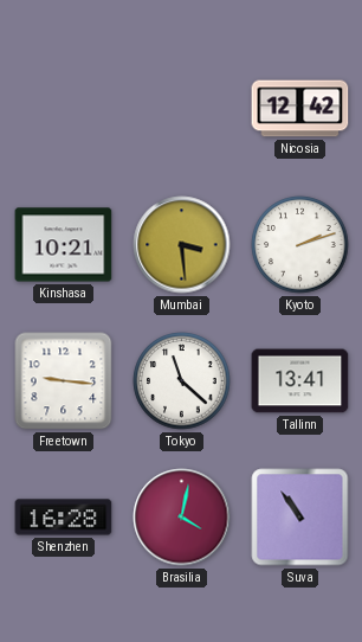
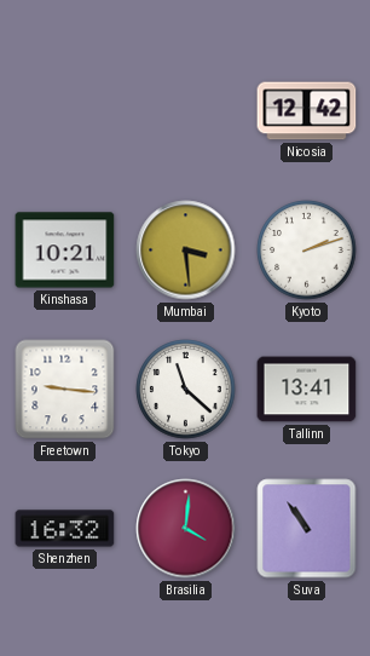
Shenzhen: 16:28 -> 16:32
Brasilia: 4:02 -> 4:01
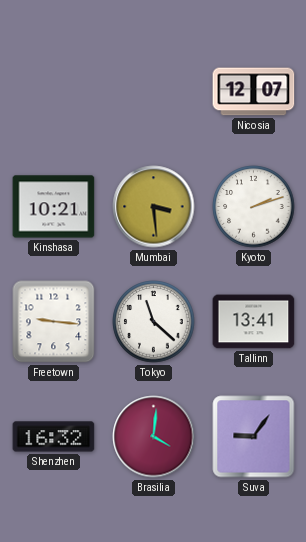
Nicosia: 12:42 -> 12:07
Suva: 10:54 -> 9:06
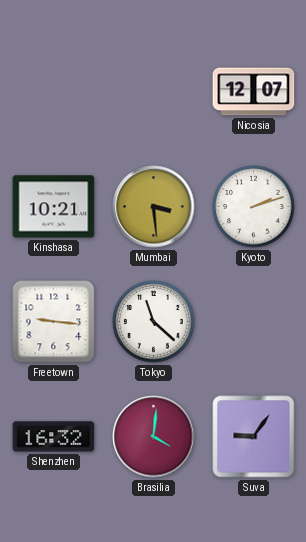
Tallinn: 13:41 -> none
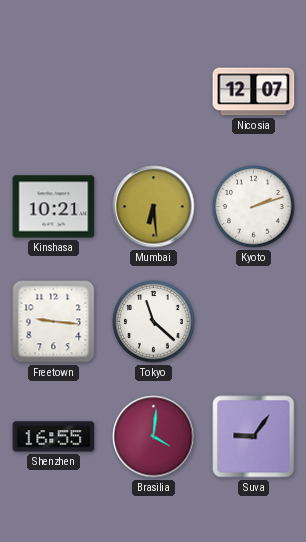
Mumbai: 3:29 -> 6:29
Shenzhen: 16:32 -> 16:55
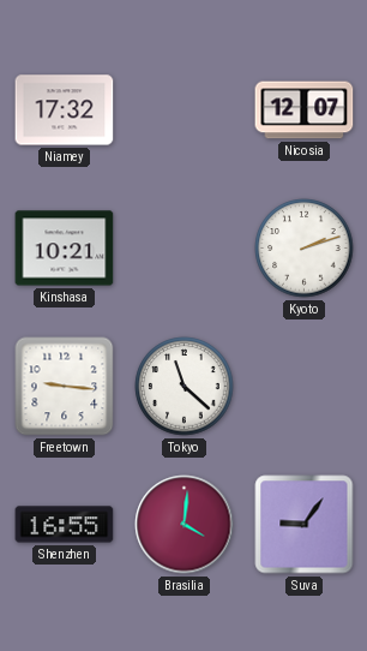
Niamey: none -> 17:32
Mumbai: 6:29 -> none
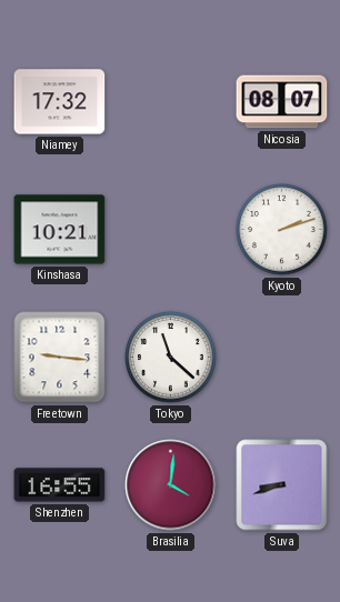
Nicosia: 12:07 -> 08:07
Suva: 9:06 -> 8:42
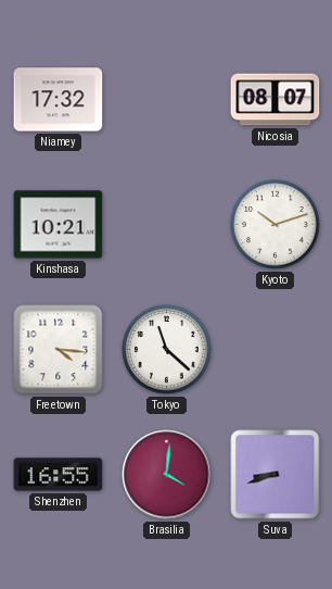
Kyoto: 2:12 -> 10:12
Freetown: 9:16 -> 4:16
